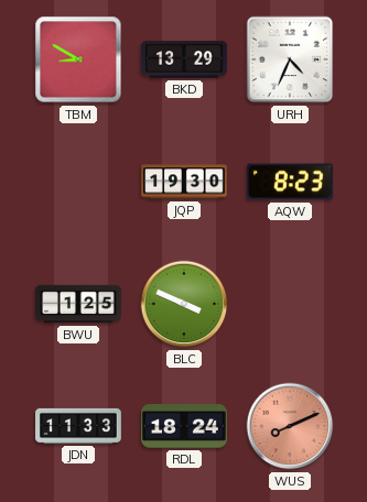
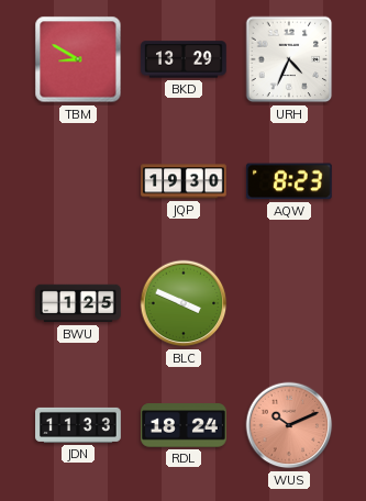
WUS: 8:11 -> 10:11
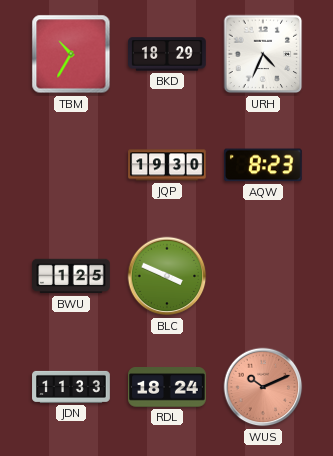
TBM: 8:50 -> 10:35
BKD: 13:29 -> 18:29
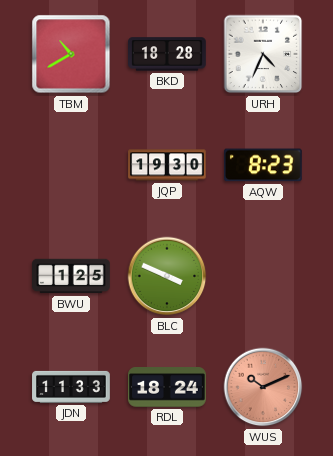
TBM: 10:35 -> 10:40
BKD: 18:29 -> 18:28
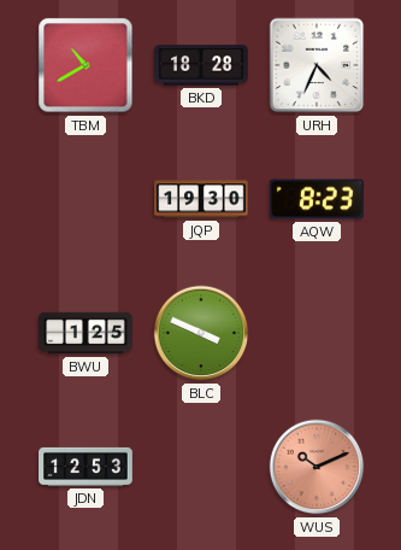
JDN: 11:33 -> 12:53
RDL: 18:24 -> none
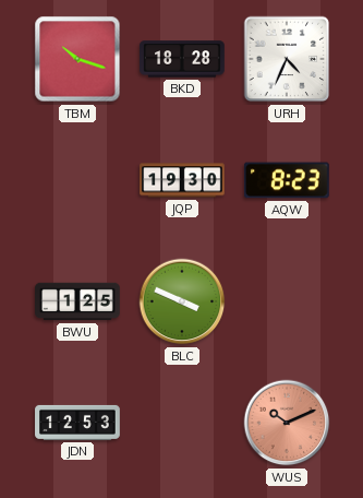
TBM: 10:40 -> 10:18
